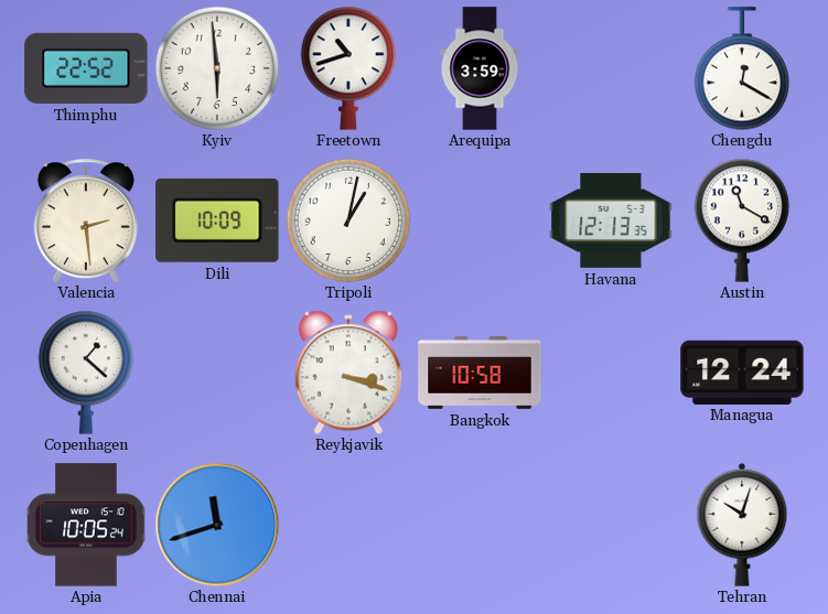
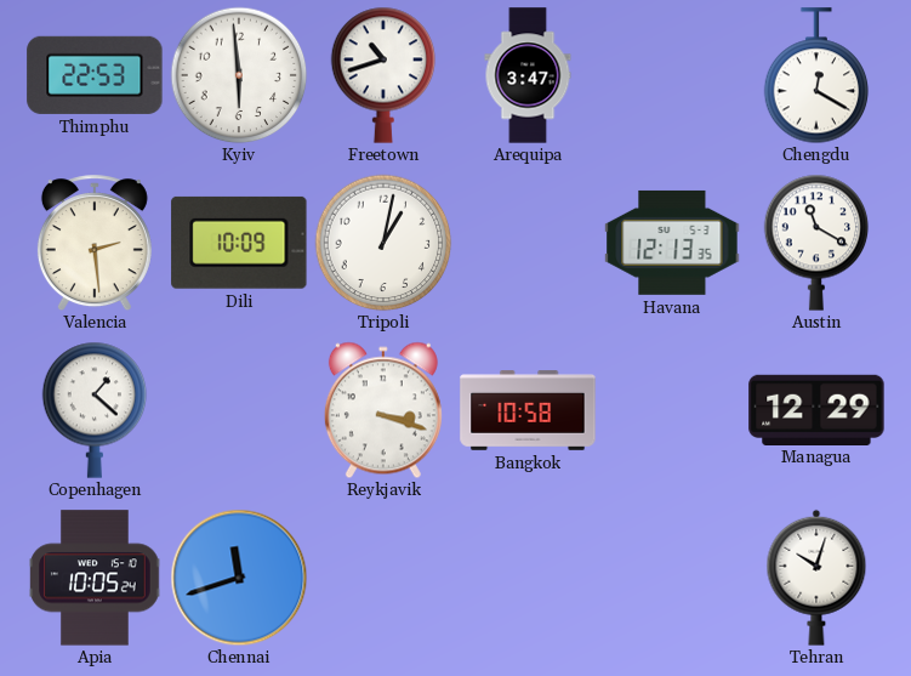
Thimphu: 22:52 -> 22:53
Arequipa: 3:59 -> 3:47
Managua: 12:24 -> 12:29
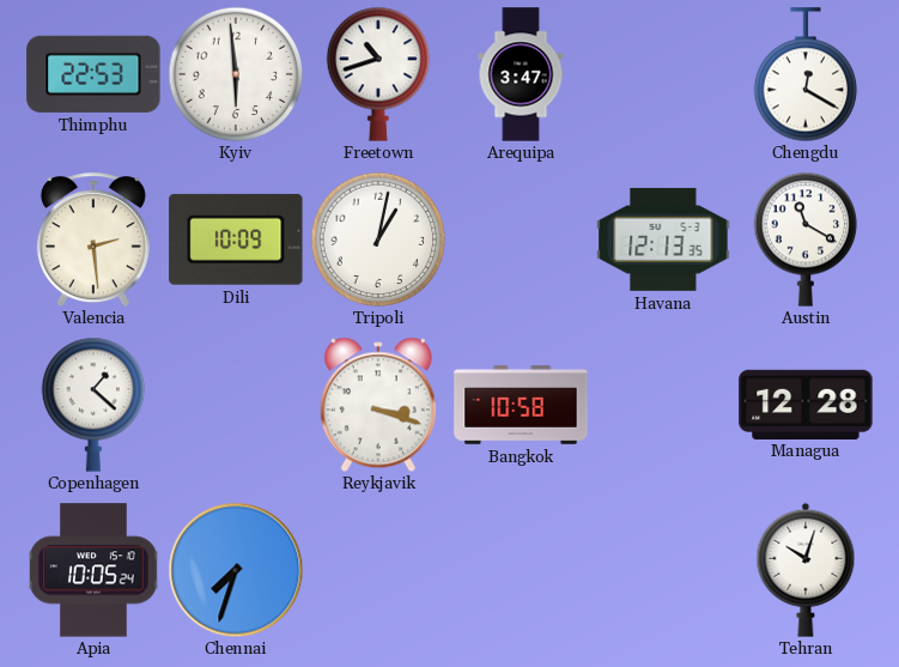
Managua: 12:29 -> 12:28
Chennai: 11:42 -> 7:33
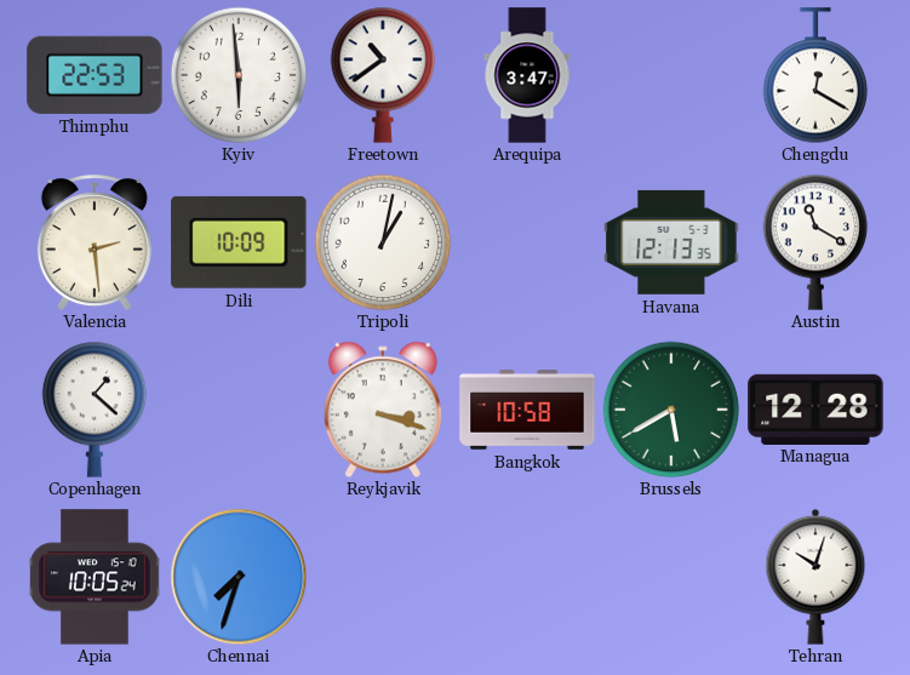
Freetown: 10:42 -> 10:39
Brussels: none -> 5:40
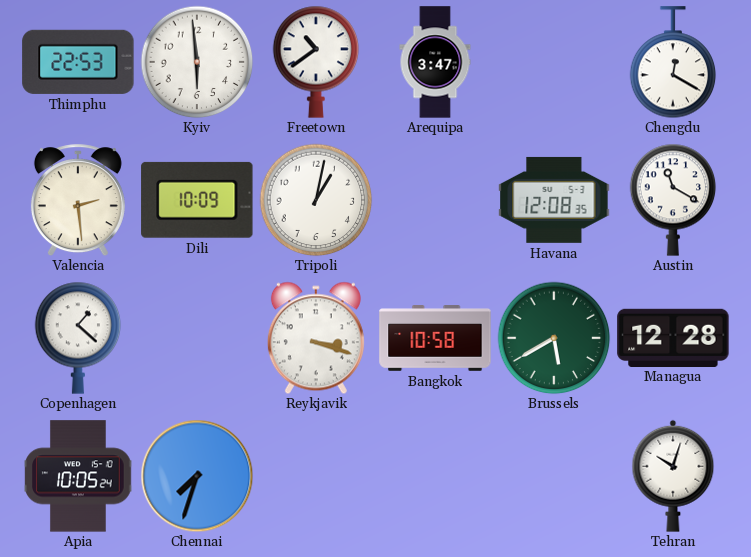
Havana: 12:13 -> 12:08
